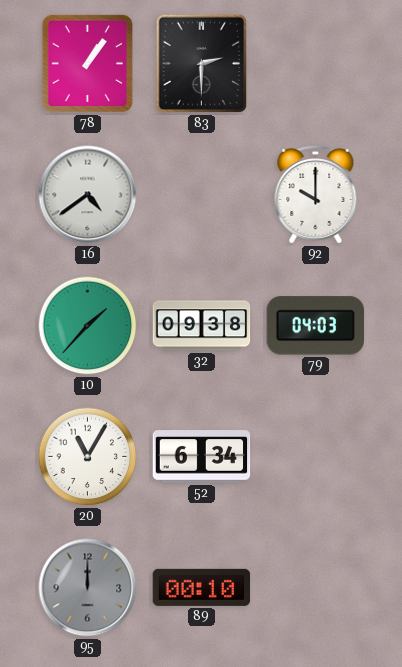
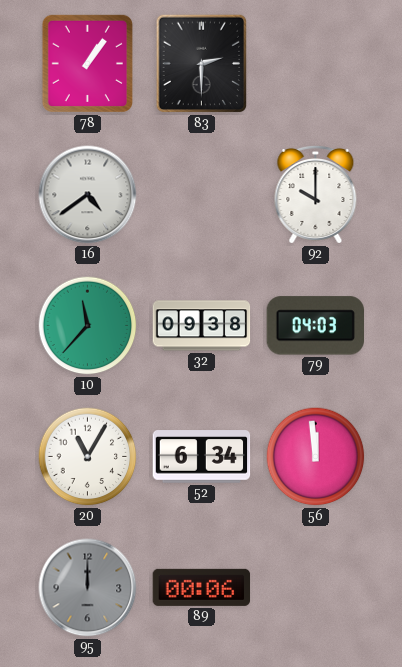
10: 1:37 -> 11:37
56: none -> 11:59
89: 00:10 -> 00:06
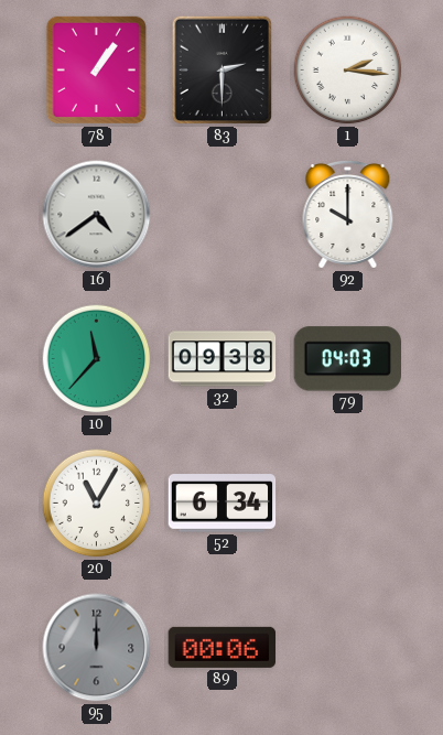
1: none -> 2:16
56: 11:59 -> none
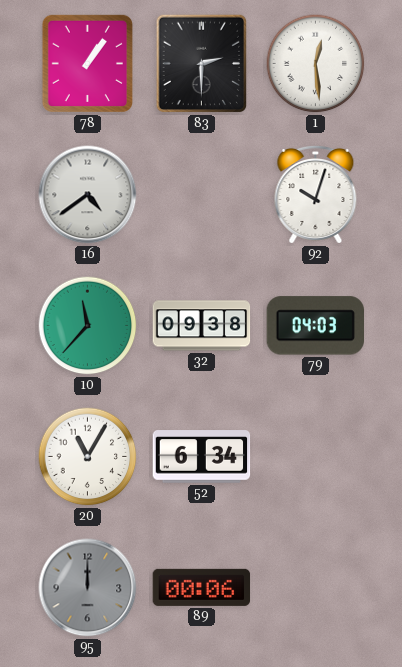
1: 2:16 -> 12:29
92: 10:00 -> 10:03
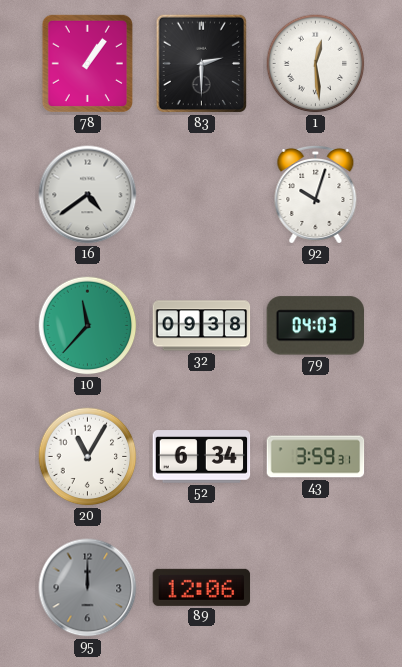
43: none -> 3:59
89: 00:06 -> 12:06
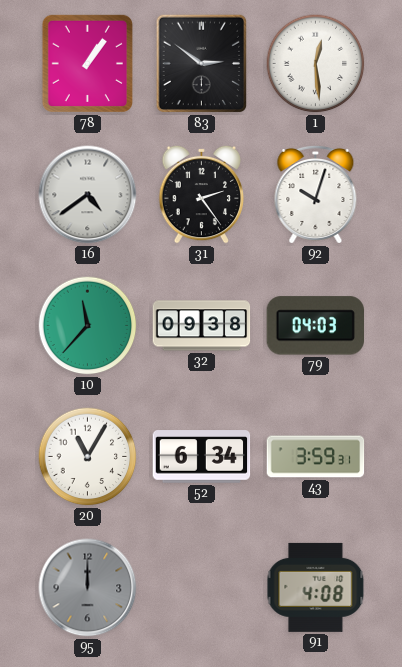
83: 2:30 -> 2:51
31: none -> 2:24
89: 12:06 -> none
91: none -> 4:08
